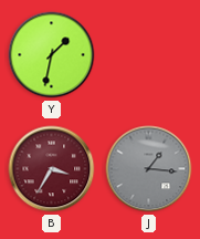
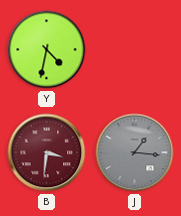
Y: 1:32 -> 4:32
B: 3:35 -> 3:31
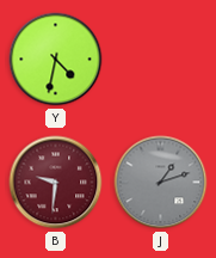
B: 3:31 -> 9:31
J: 1:16 -> 1:12
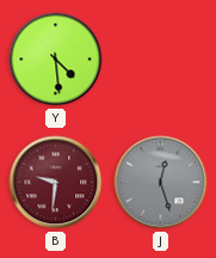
Y: 4:32 -> 4:29
J: 1:12 -> 12:27
